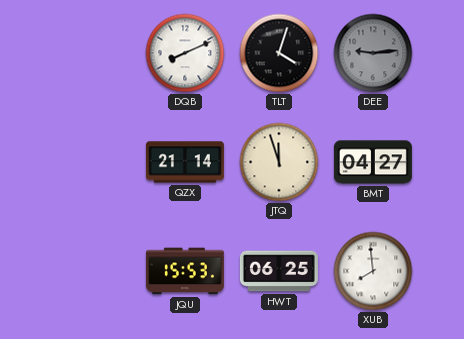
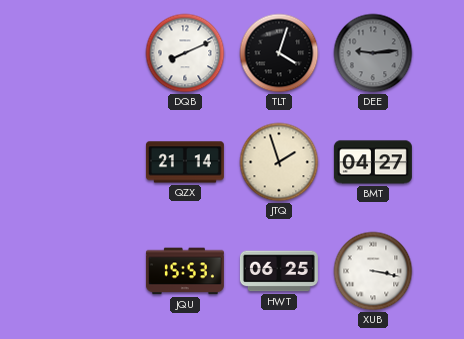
JTQ: 11:57 -> 1:57
XUB: 7:59 -> 3:17
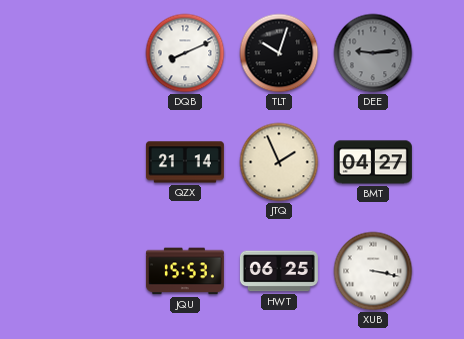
TLT: 4:03 -> 10:03
JTQ: 1:57 -> 1:56
